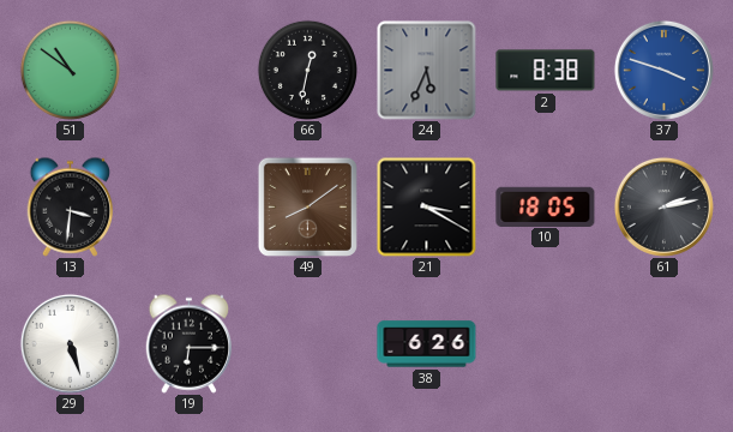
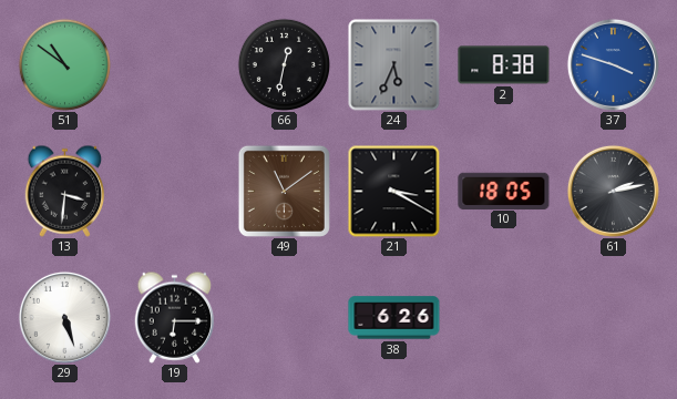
49: 8:09 -> 11:09
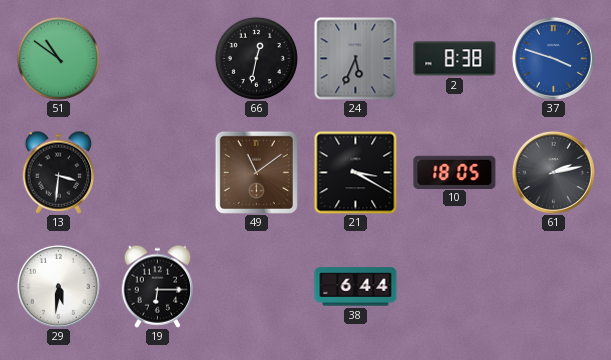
29: 5:27 -> 5:31
38: 6:26 -> 6:44
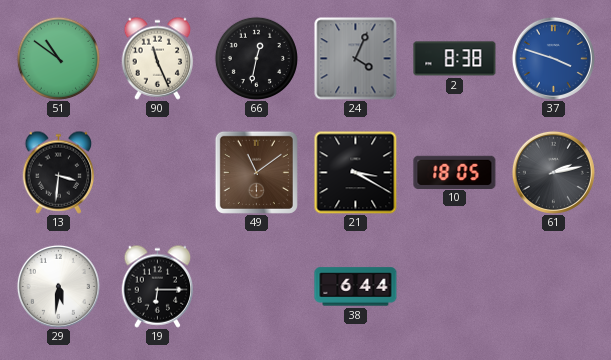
90: none -> 11:26
24: 5:34 -> 4:04
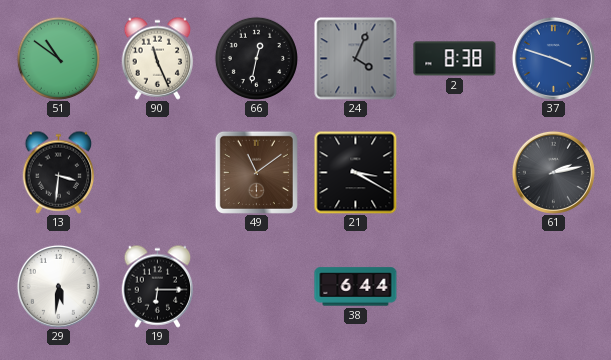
10: 18:05 -> none
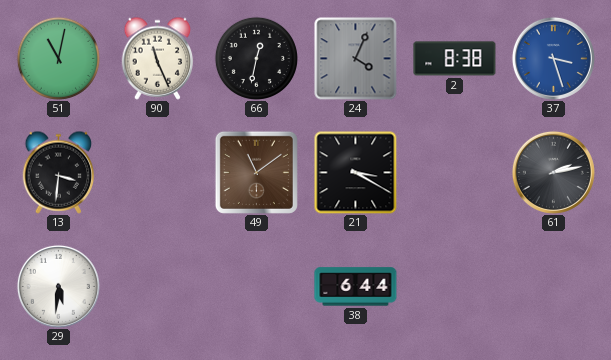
51: 10:51 -> 11:02
37: 3:48 -> 3:27
19: 6:15 -> none
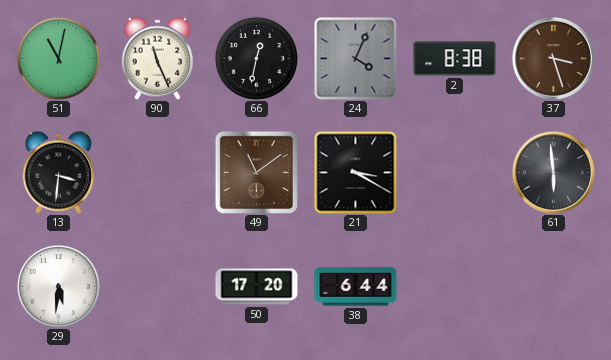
37 dial: blue -> brown
61: 2:13 -> 5:59
50: none -> 17:20
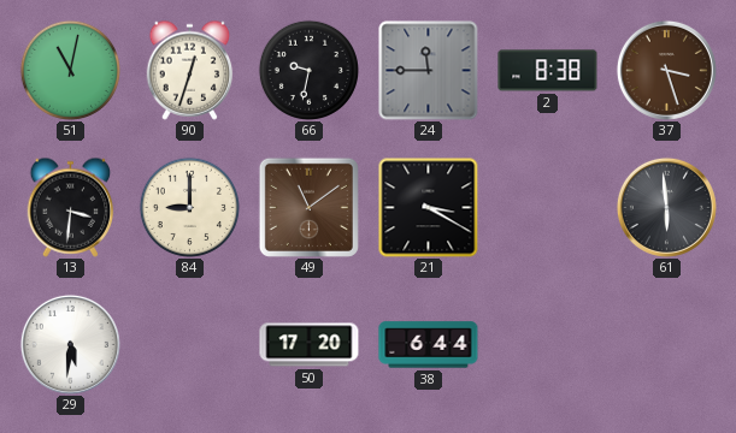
90: 11:26 -> 12:33
66: 12:32 -> 9:32
24: 4:04 -> 11:45
84: none -> 9:00
